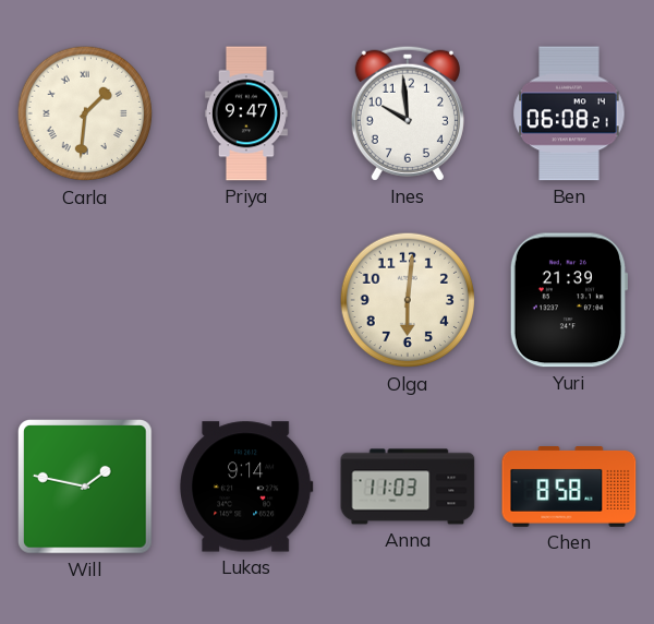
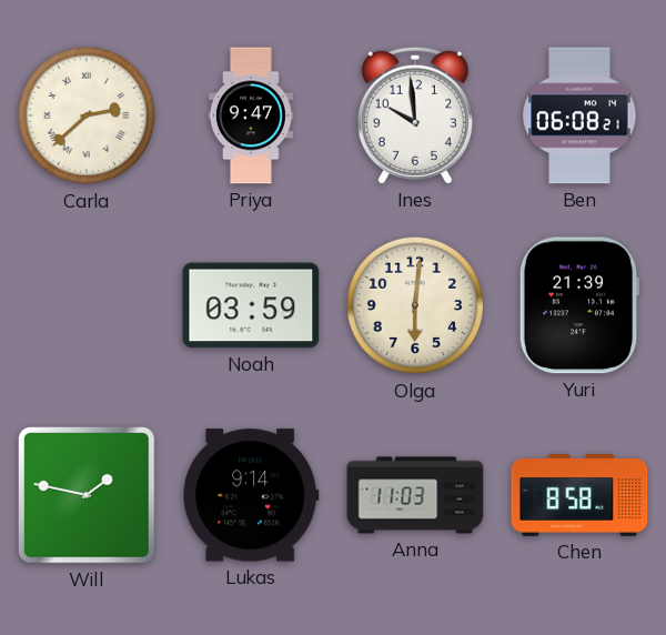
Carla: 1:31 -> 2:38
Noah: none -> 03:59
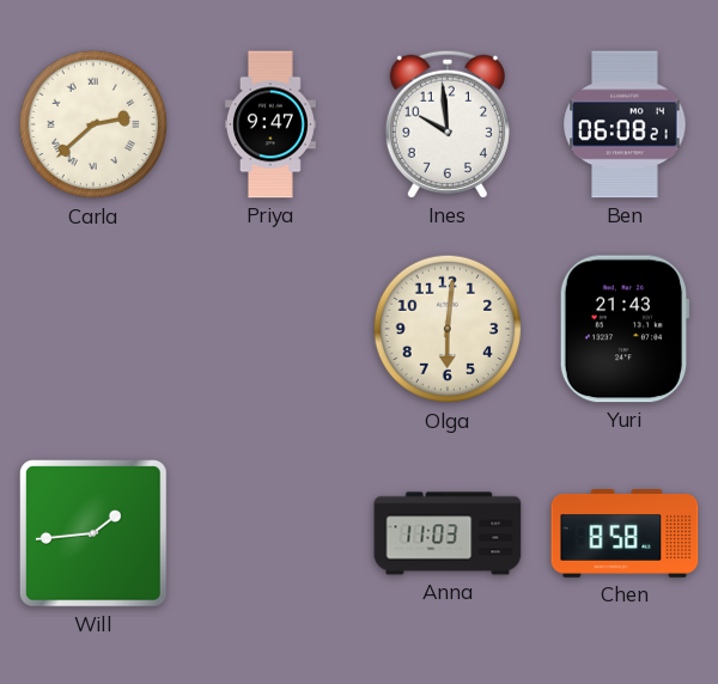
Noah: 03:59 -> none
Yuri: 21:39 -> 21:43
Will: 1:47 -> 1:44
Lukas: 9:14 -> none
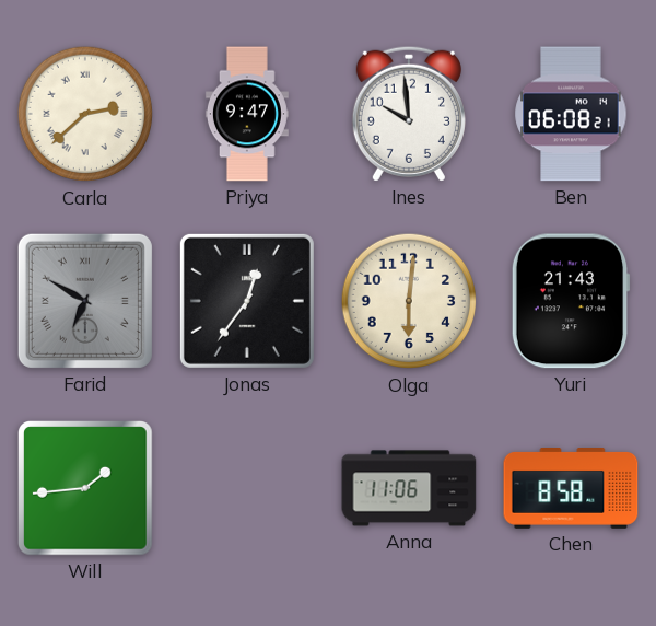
Farid: none -> 6:50
Jonas: none -> 12:36
Anna: 11:03 -> 11:06
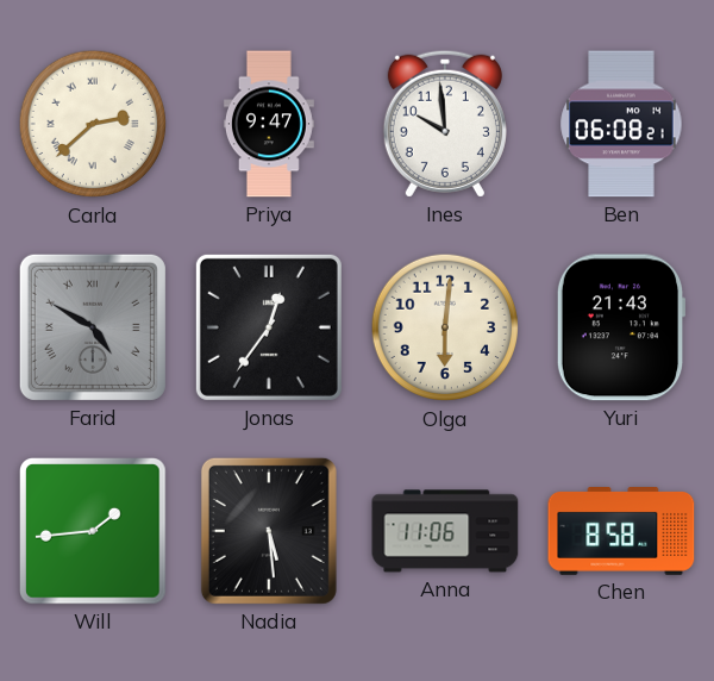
Farid: 6:50 -> 4:50
Nadia: none -> 5:29
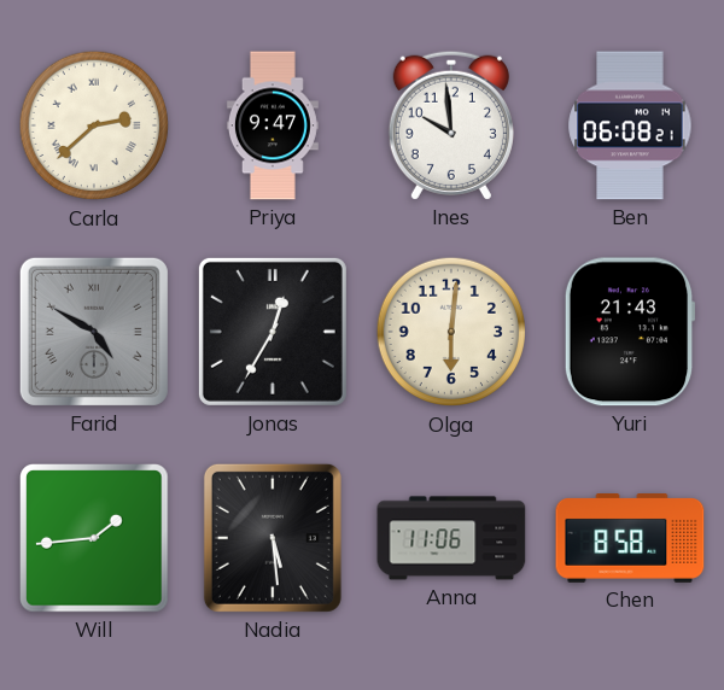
Jonas: 12:36 -> 12:35
